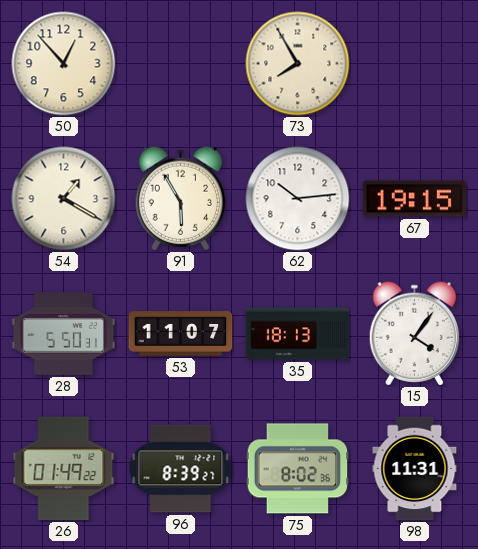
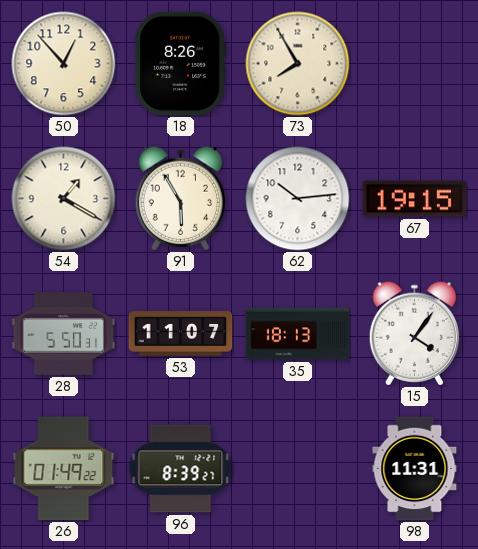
18: none -> 8:26
75: 8:02 -> none
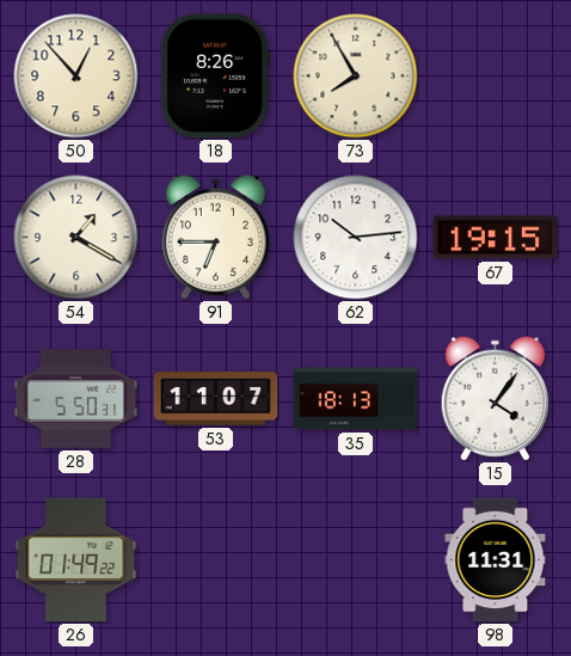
91: 5:55 -> 6:45
96: 8:39 -> none
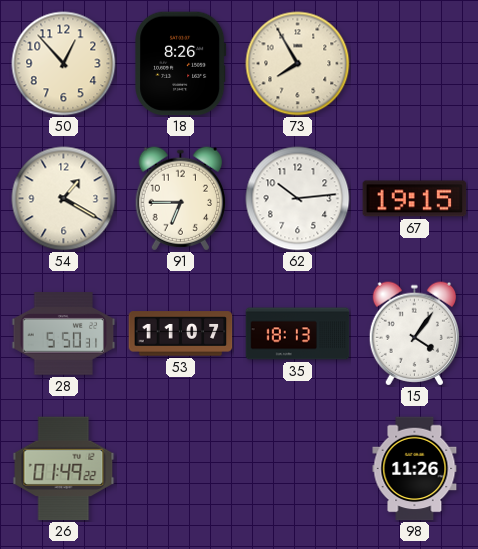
98: 11:31 -> 11:26
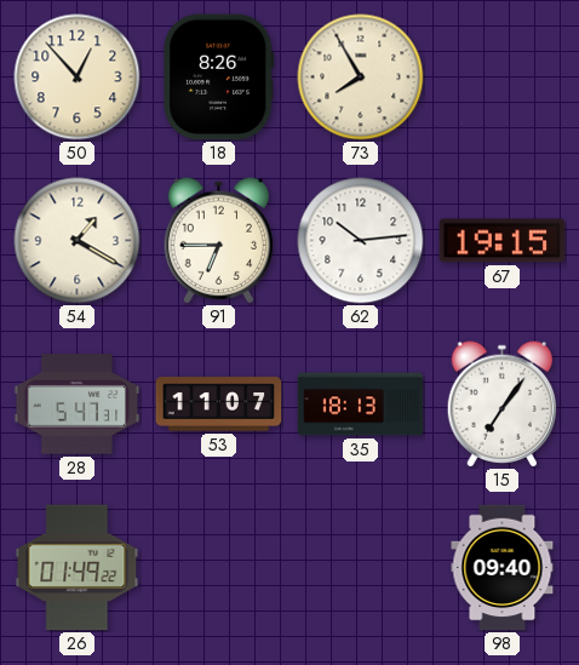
28: 5:50 -> 5:47
15: 4:06 -> 7:06
98: 11:26 -> 09:40
